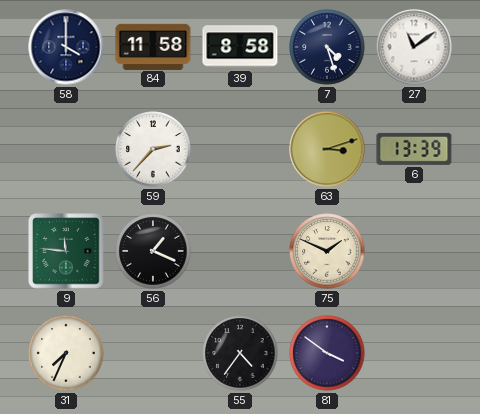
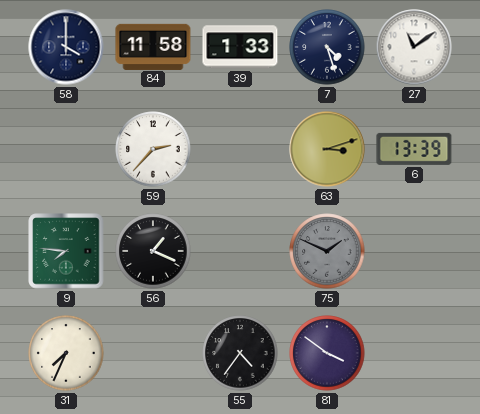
39: 8:58 -> 1:33
9: 11:46 -> 7:46
75 dial: cream -> grey
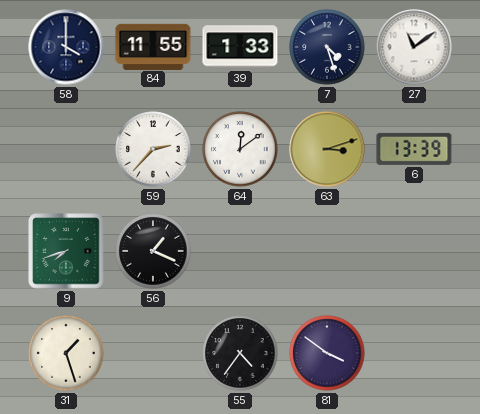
84: 11:58 -> 11:55
64: none -> 12:09
9: 7:46 -> 7:42
75: 1:49 -> none
31: 7:34 -> 1:27
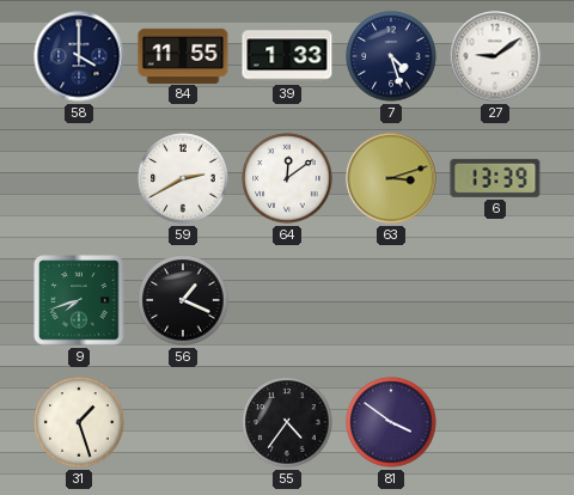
27: 11:09 -> 9:09
59: 2:37 -> 2:40
